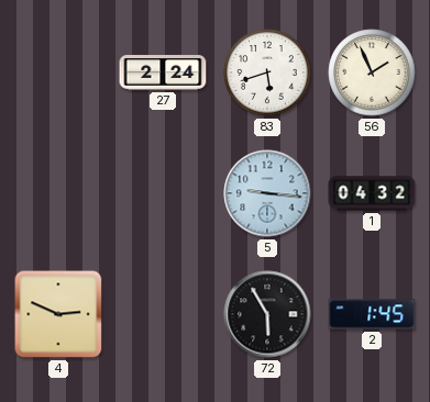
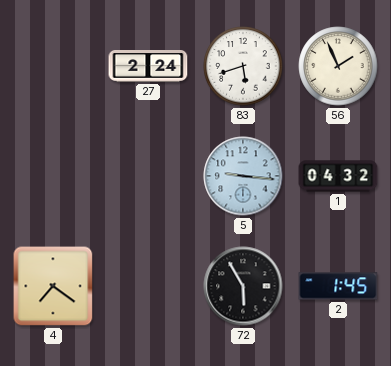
4: 2:49 -> 7:21
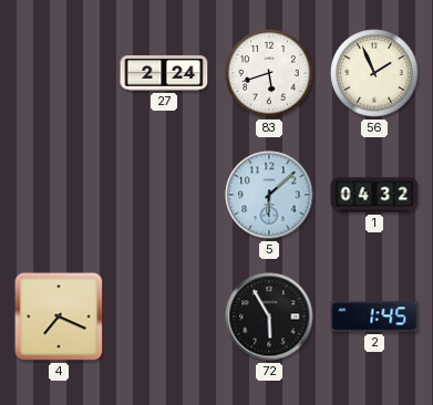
5: 9:16 -> 6:08
4: 7:21 -> 7:19
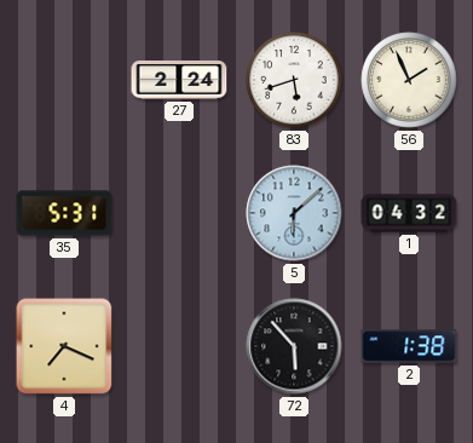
35: none -> 5:31
72: 5:55 -> 5:53
2: 1:45 -> 1:38
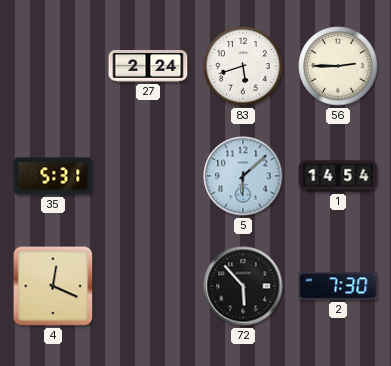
56: 1:56 -> 2:45
1: 04:32 -> 14:54
4: 7:19 -> 12:19
2: 1:38 -> 7:30
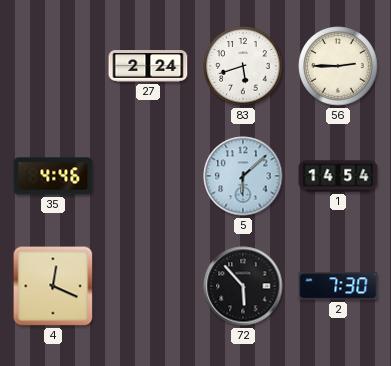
35: 5:31 -> 4:46
